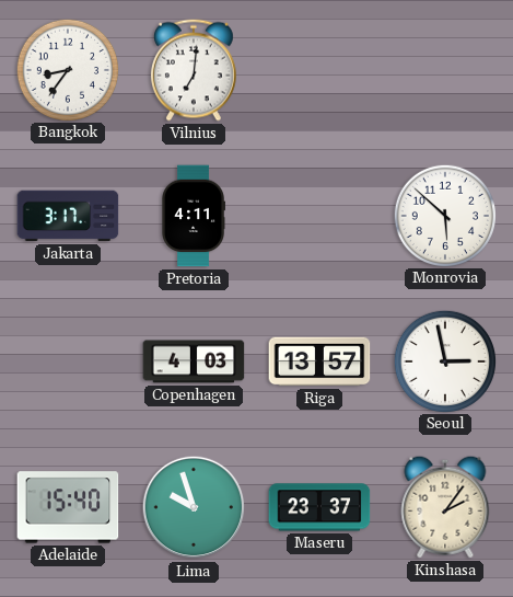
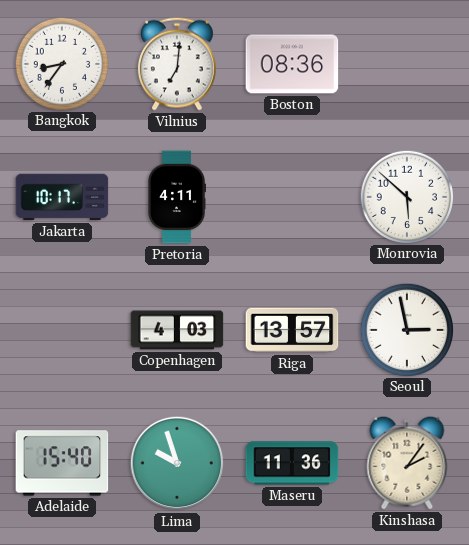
Boston: none -> 08:36
Jakarta: 3:17 -> 10:17
Maseru: 23:37 -> 11:36
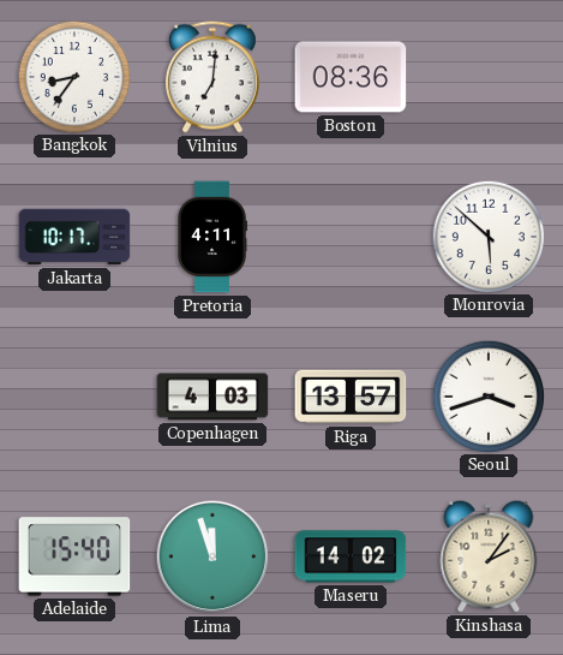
Seoul: 2:58 -> 3:42
Lima: 9:57 -> 11:57
Maseru: 11:36 -> 14:02
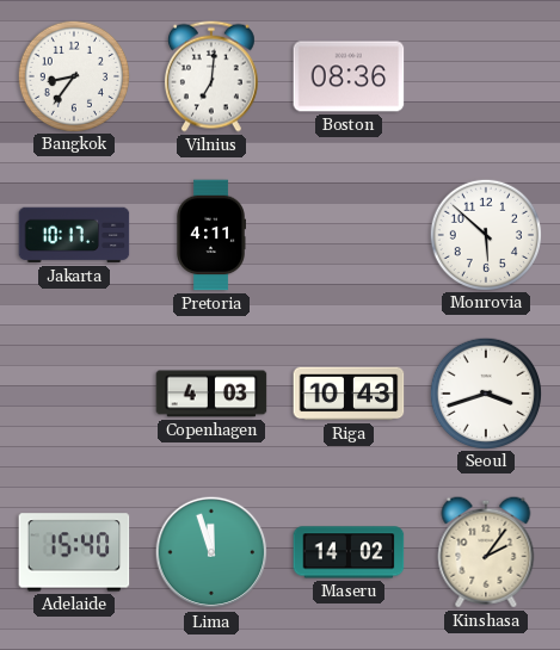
Riga: 13:57 -> 10:43
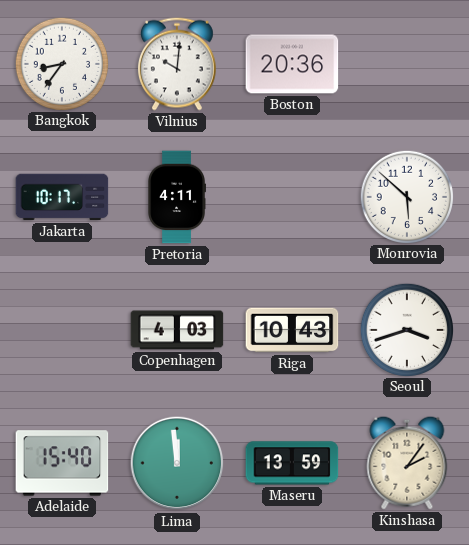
Vilnius: 7:01 -> 10:01
Boston: 08:36 -> 20:36
Lima: 11:57 -> 11:59
Maseru: 14:02 -> 13:59
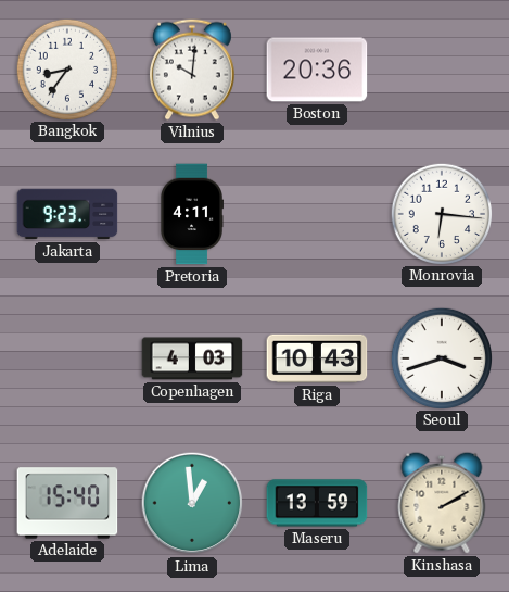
Jakarta: 10:17 -> 9:23
Monrovia: 5:52 -> 6:16
Lima: 11:59 -> 12:59
Kinshasa: 2:06 -> 2:10
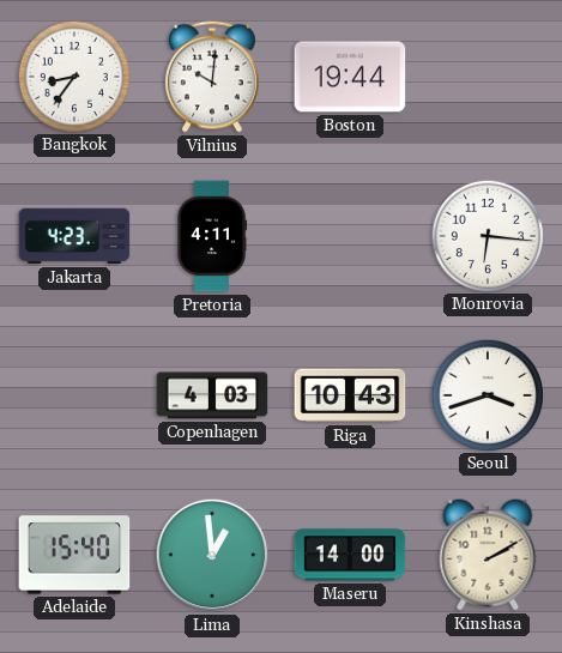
Boston: 20:36 -> 19:44
Jakarta: 9:23 -> 4:23
Maseru: 13:59 -> 14:00
